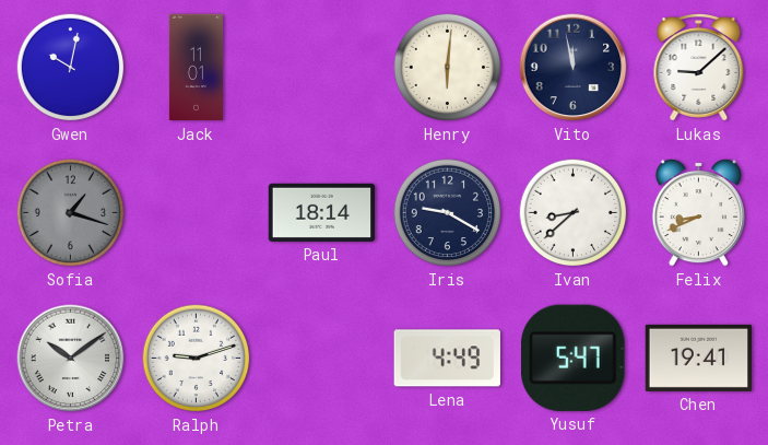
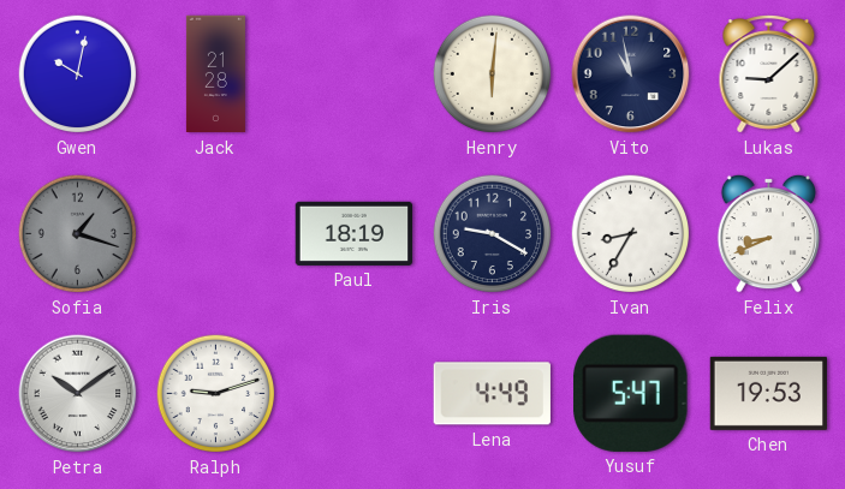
Jack: 11:01 -> 21:28
Vito: 11:58 -> 10:58
Paul: 18:14 -> 18:19
Ivan: 8:38 -> 8:35
Chen: 19:41 -> 19:53
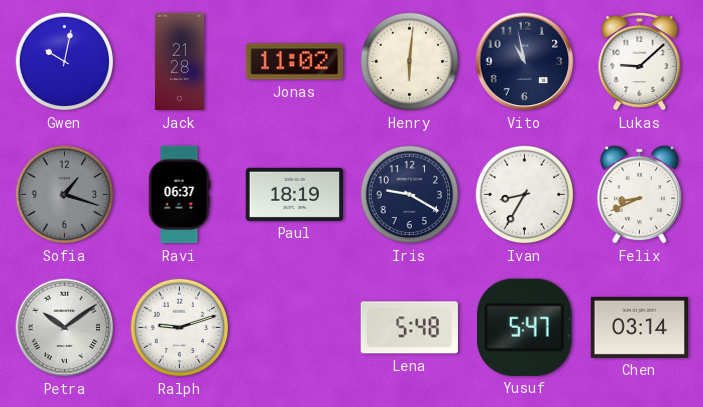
Jonas: none -> 11:02
Ravi: none -> 06:37
Lena: 4:49 -> 5:48
Chen: 19:53 -> 03:14
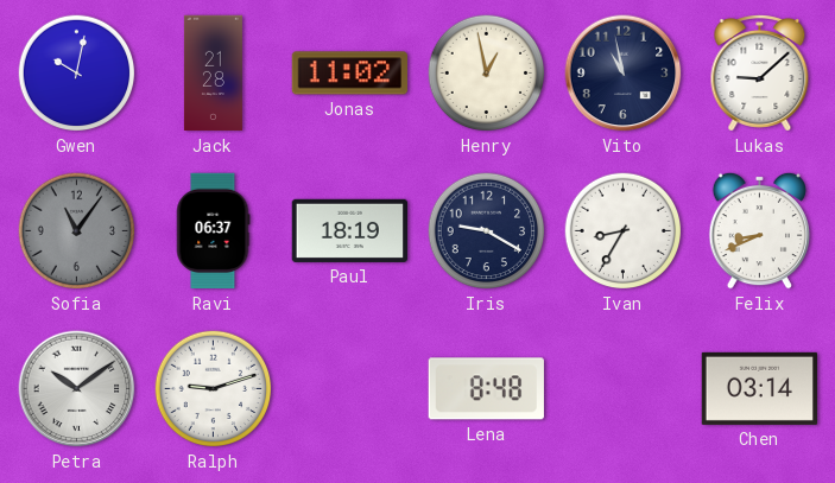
Henry: 6:01 -> 12:58
Sofia: 1:18 -> 11:06
Lena: 5:48 -> 8:48
Yusuf: 5:47 -> none
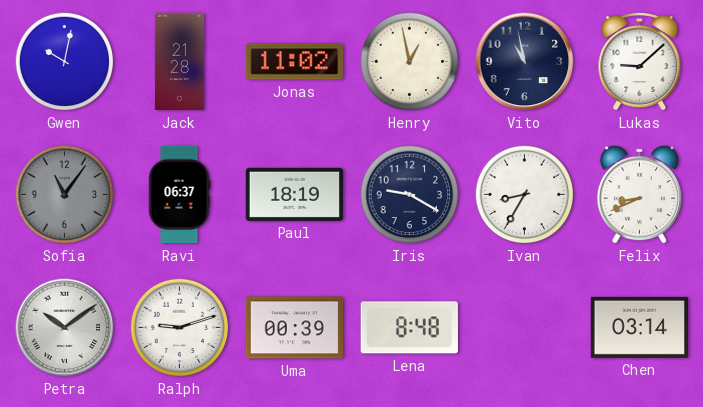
Uma: none -> 00:39
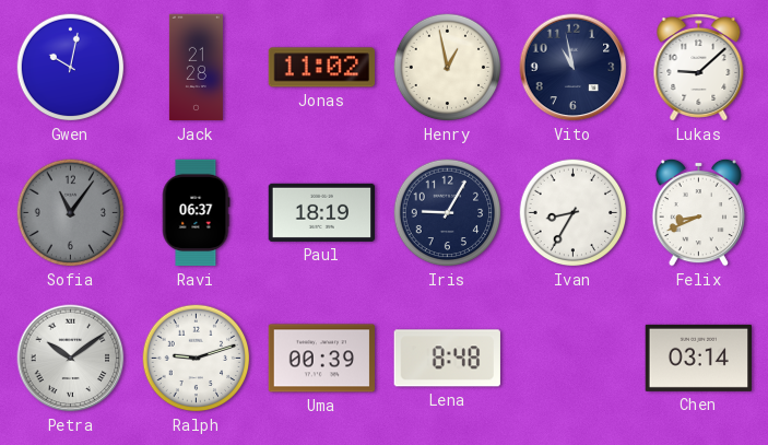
Iris: 9:20 -> 9:05
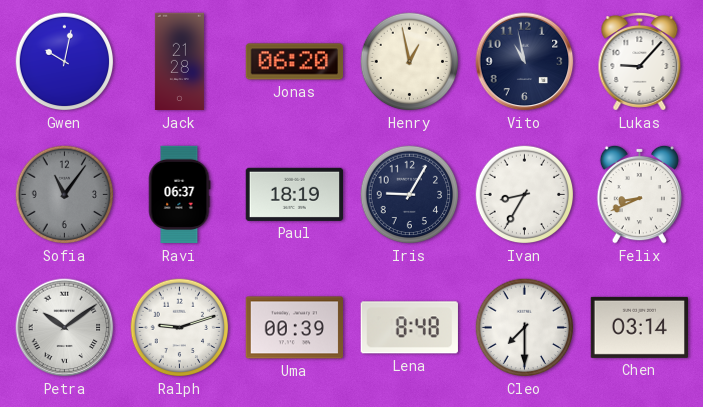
Jonas: 11:02 -> 06:20
Lukas: 9:08 -> 9:07
Cleo: none -> 7:30
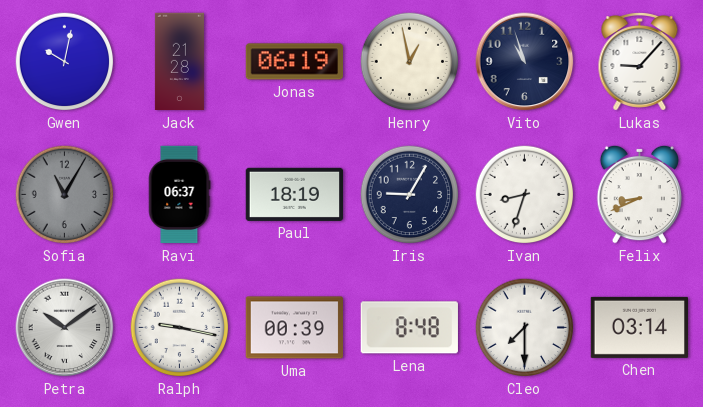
Jonas: 06:20 -> 06:19
Vito: 10:58 -> 10:57
Sofia: 11:06 -> 11:05
Ivan: 8:35 -> 8:33
Ralph: 9:12 -> 9:17
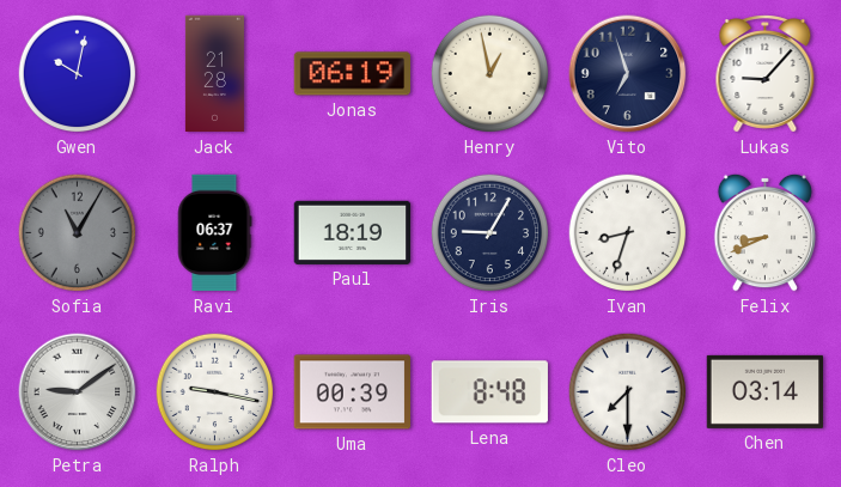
Vito: 10:57 -> 6:57
Petra: 10:09 -> 9:09
